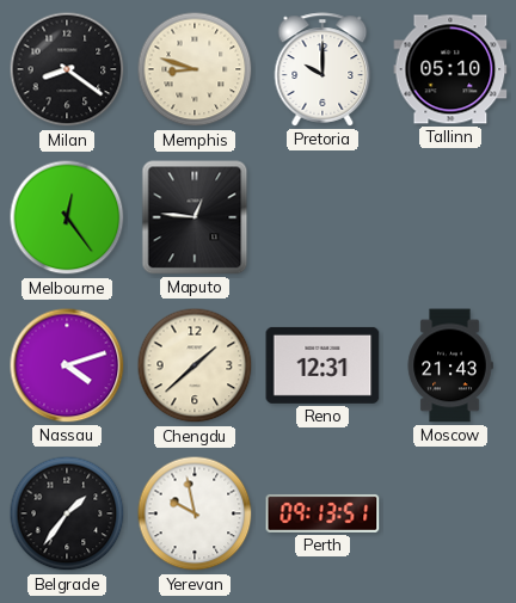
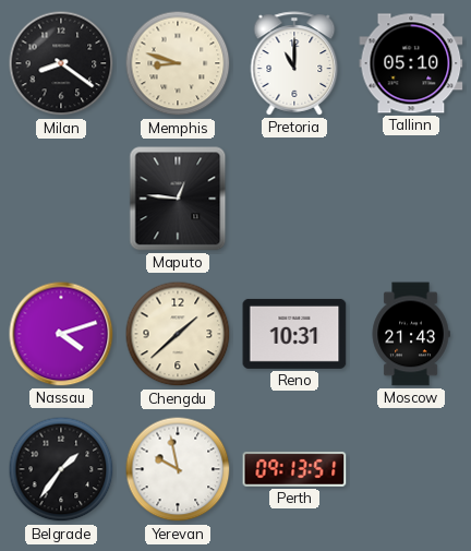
Pretoria: 10:00 -> 11:00
Melbourne: 12:24 -> none
Reno: 12:31 -> 10:31
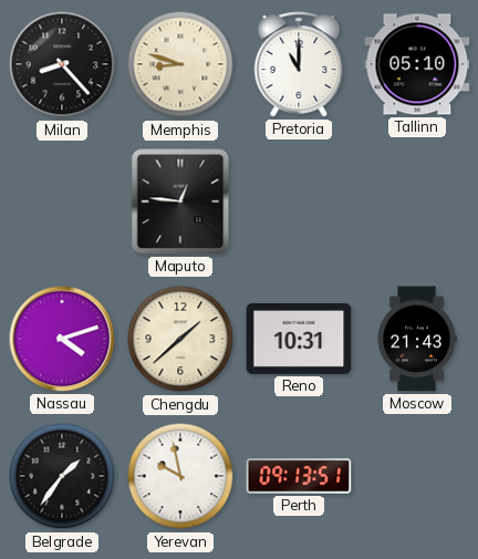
Milan: 8:21 -> 8:23
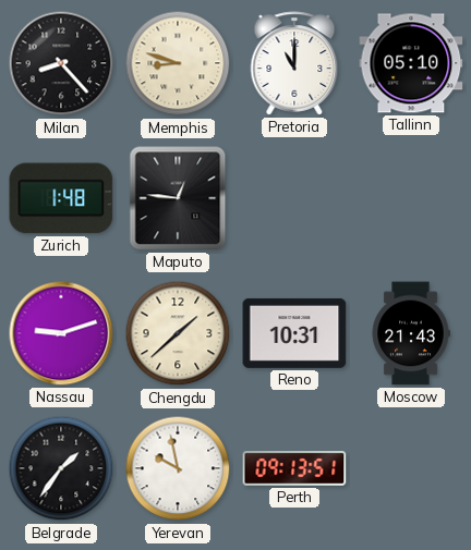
Zurich: none -> 1:48
Nassau: 4:12 -> 9:12
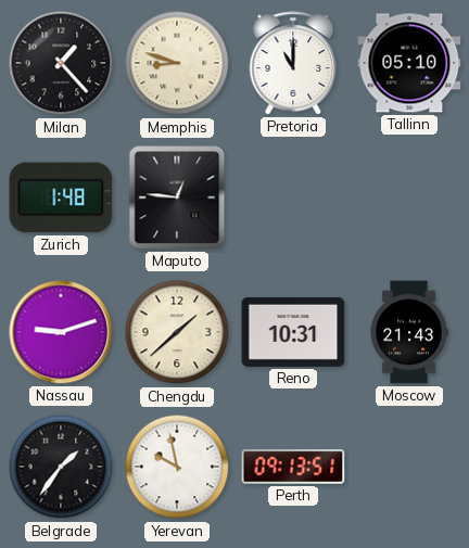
Milan: 8:23 -> 1:23
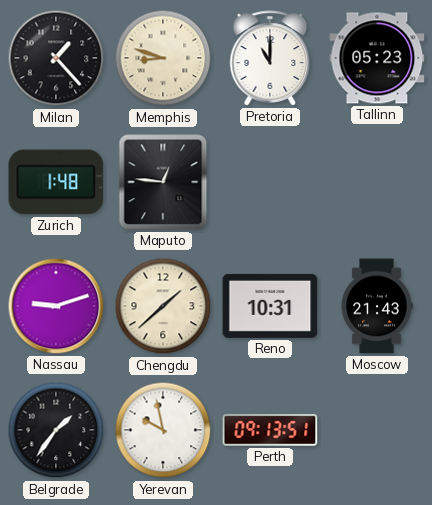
Tallinn: 05:10 -> 05:23
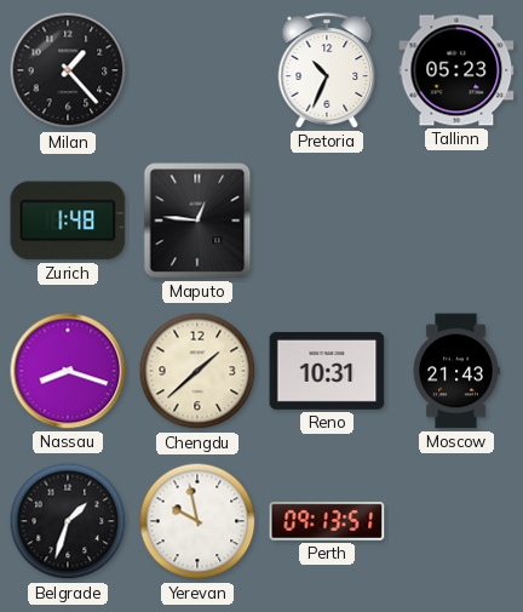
Memphis: 8:48 -> none
Pretoria: 11:00 -> 10:34
Nassau: 9:12 -> 8:18
Belgrade: 1:36 -> 1:33
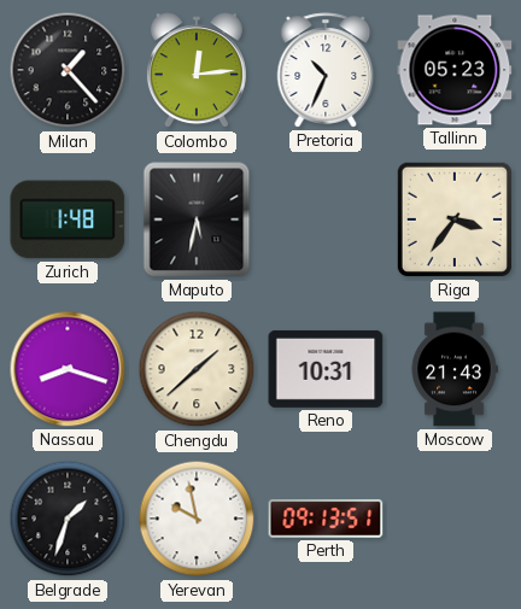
Colombo: none -> 12:14
Maputo: 12:46 -> 5:32
Riga: none -> 3:36
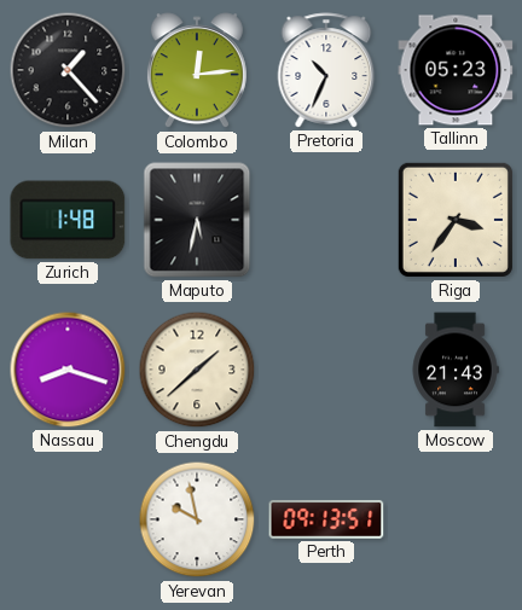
Reno: 10:31 -> none
Belgrade: 1:33 -> none
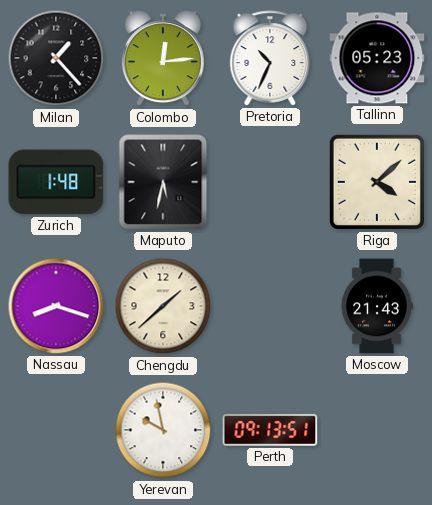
Riga: 3:36 -> 4:08
